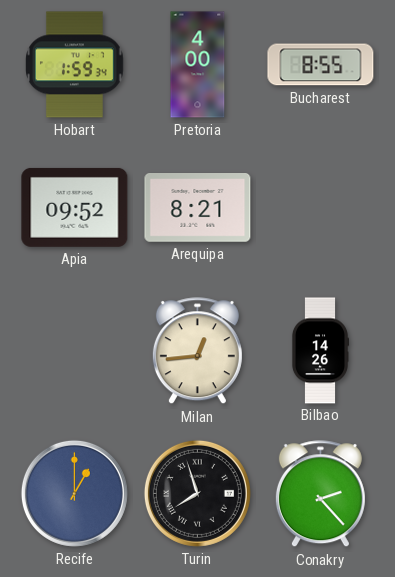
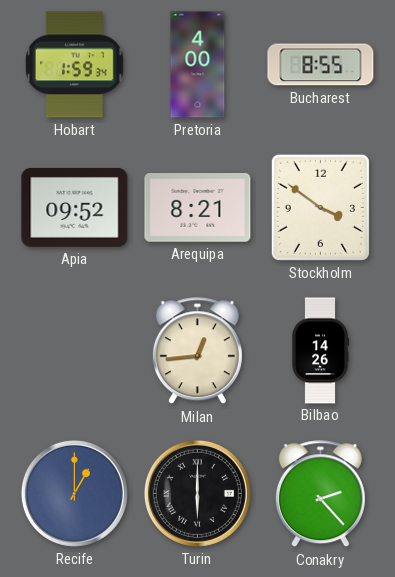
Stockholm: none -> 3:51
Turin: 7:57 -> 6:00
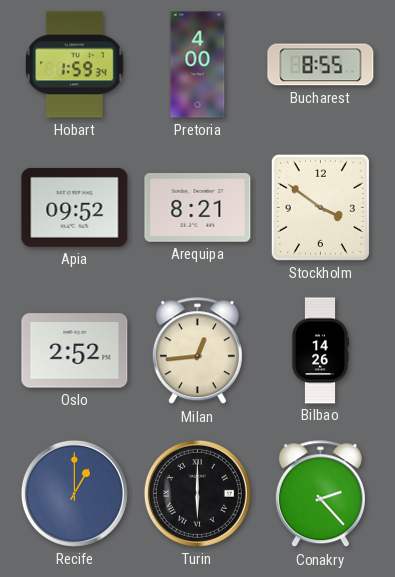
Oslo: none -> 2:52
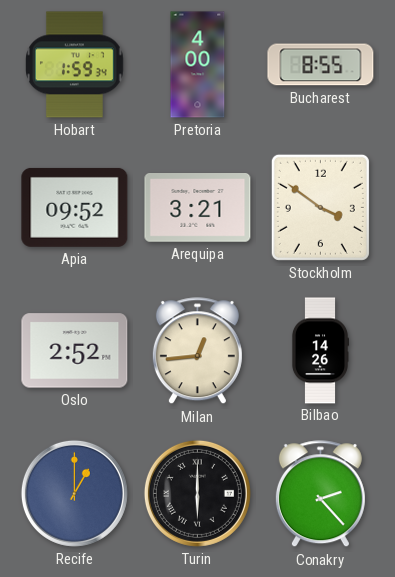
Arequipa: 8:21 -> 3:21
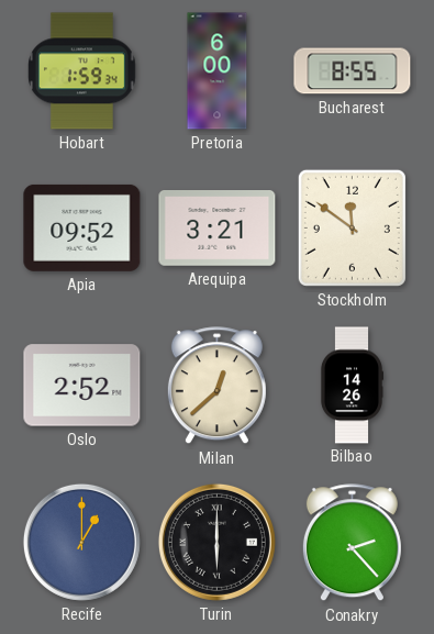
Pretoria: 4:00 -> 6:00
Stockholm: 3:51 -> 11:51
Milan: 12:44 -> 12:38
